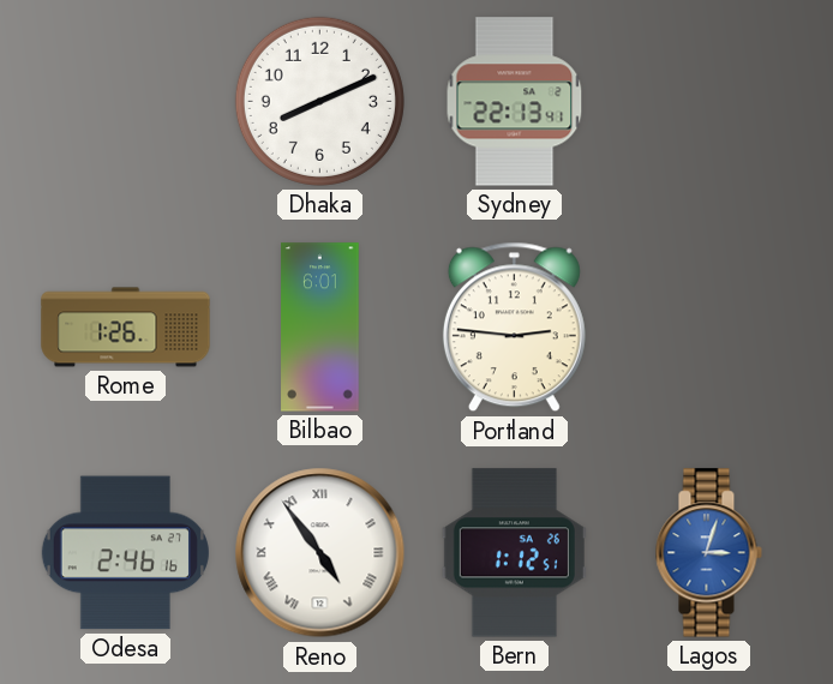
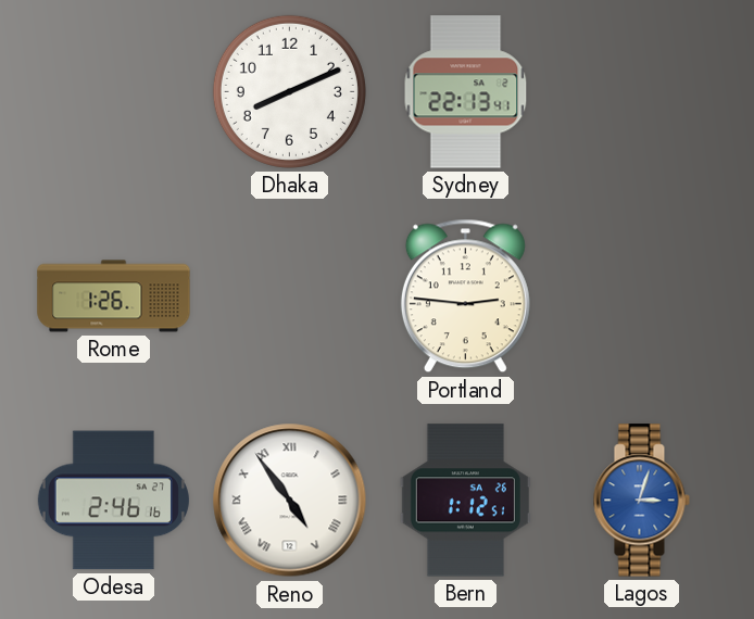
Bilbao: 6:01 -> none
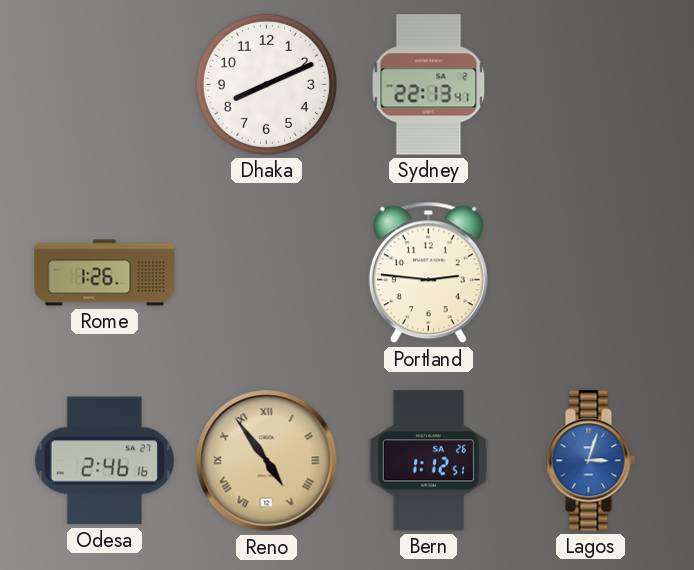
Reno dial: white -> champagne
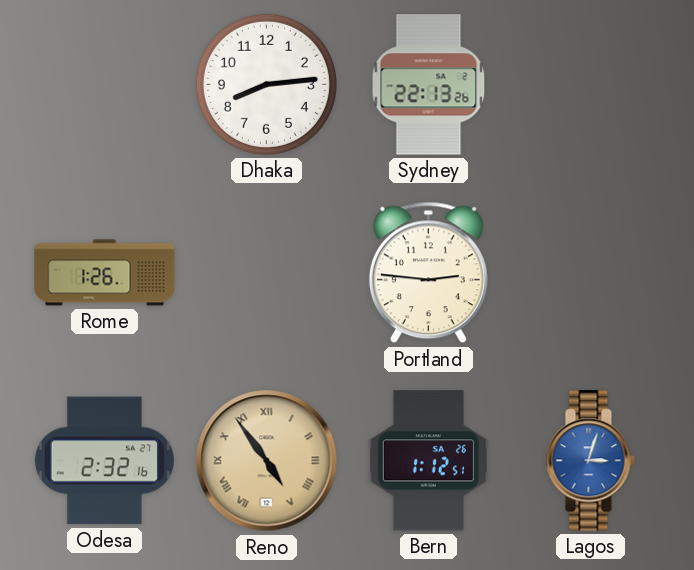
Dhaka: 8:11 -> 8:14
Sydney: 22:13:41 -> 22:13:26
Odesa: 2:46 -> 2:32
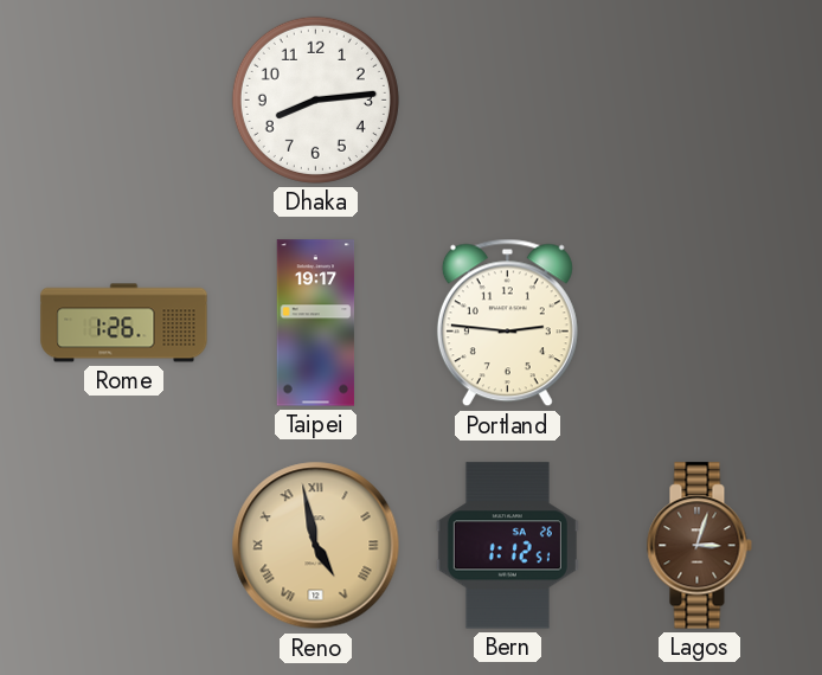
Sydney: 22:13 -> none
Taipei: none -> 19:17
Odesa: 2:32 -> none
Reno: 4:54 -> 4:58
Lagos dial: blue -> brown
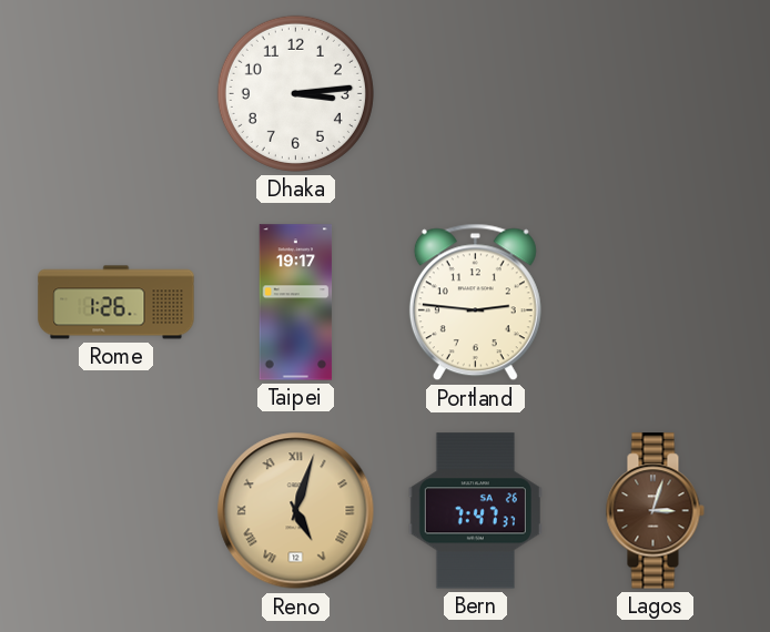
Dhaka: 8:14 -> 3:14
Reno: 4:58 -> 5:03
Bern: 1:12 -> 7:47
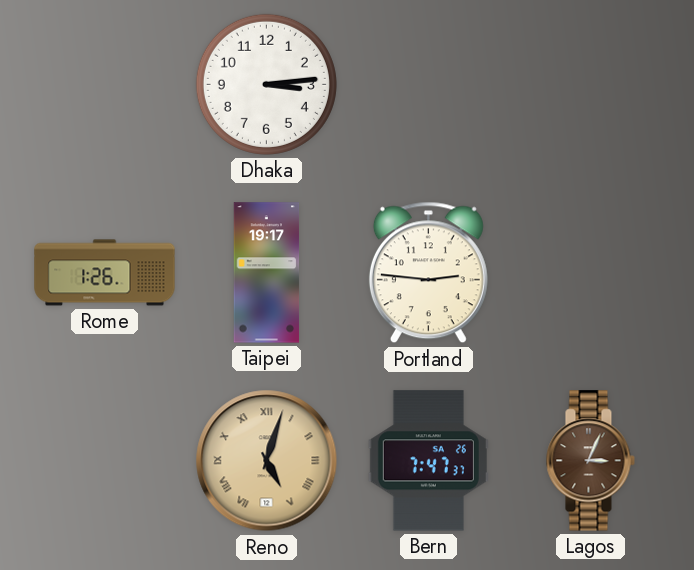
Lagos: 3:03 -> 3:04
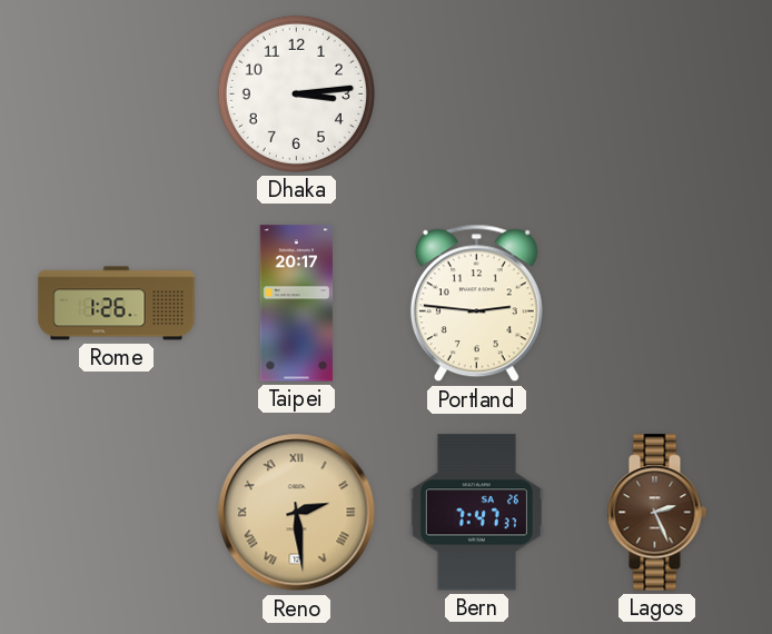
Taipei: 19:17 -> 20:17
Reno: 5:03 -> 2:29
Lagos: 3:04 -> 2:26
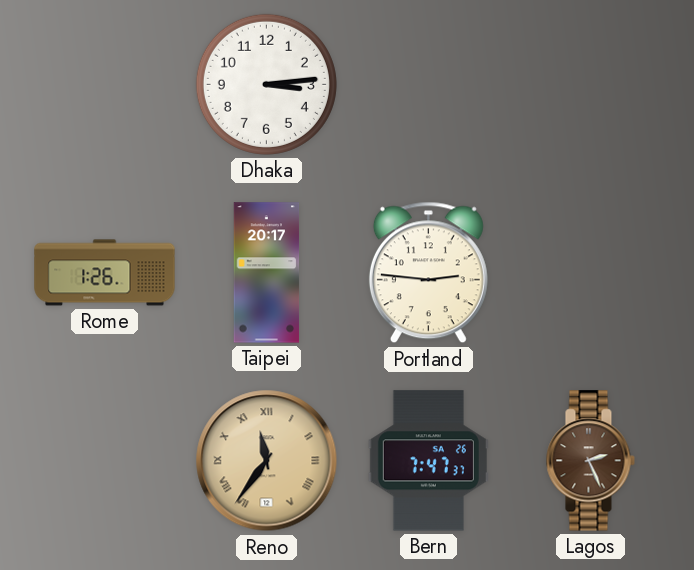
Reno: 2:29 -> 11:36
